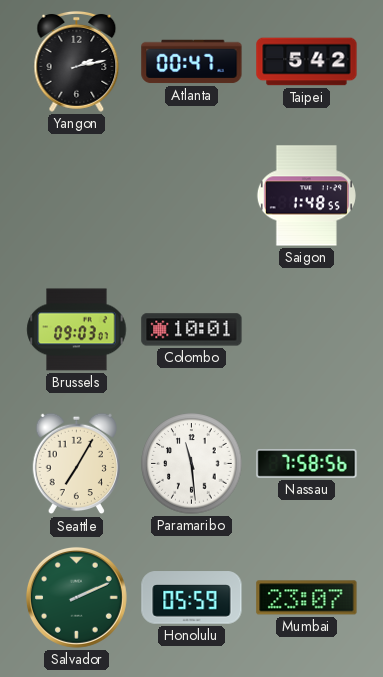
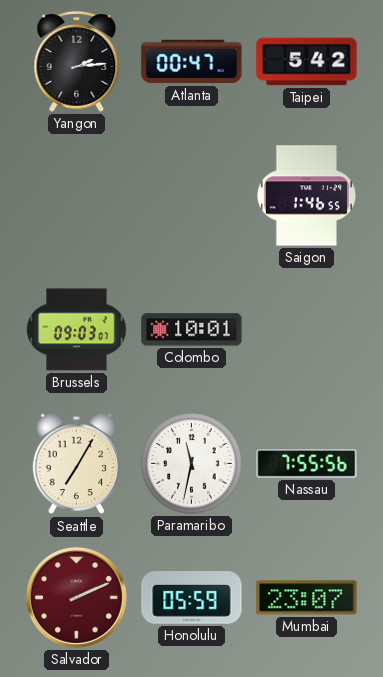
Yangon: 2:13 -> 2:14
Saigon: 1:48 -> 1:46
Paramaribo: 11:29 -> 11:32
Nassau: 7:58 -> 7:55
Salvador dial: green -> burgundy
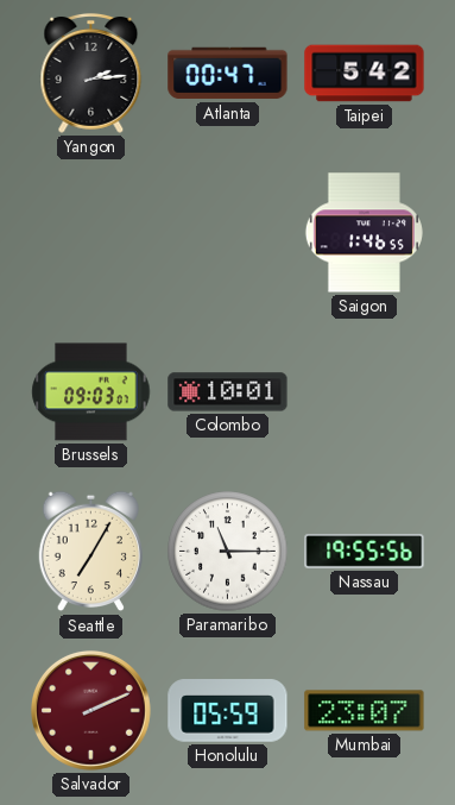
Paramaribo: 11:32 -> 11:15
Nassau: 7:55 -> 19:55
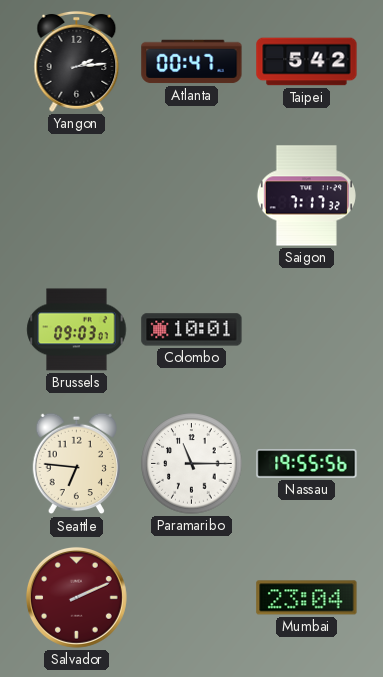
Saigon: 1:46 -> 7:17
Seattle: 7:05 -> 6:46
Honolulu: 05:59 -> none
Mumbai: 23:07 -> 23:04
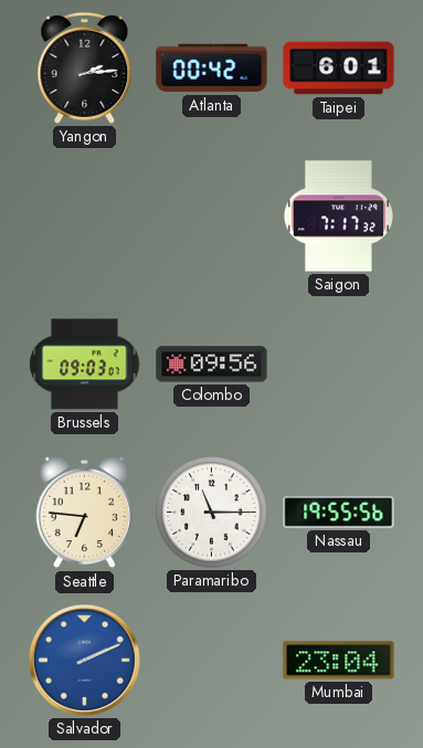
Atlanta: 00:47 -> 00:42
Taipei: 5:42 -> 6:01
Colombo: 10:01 -> 09:56
Salvador dial: burgundy -> blue
